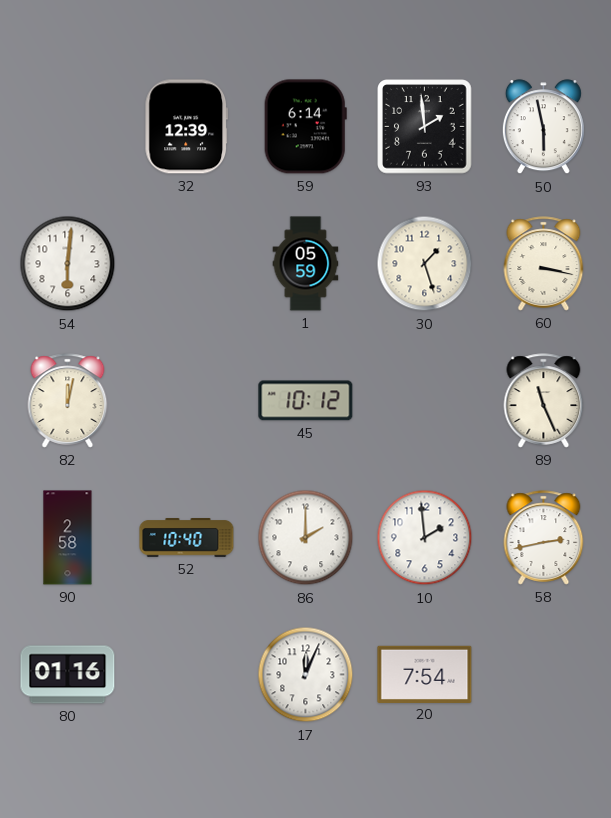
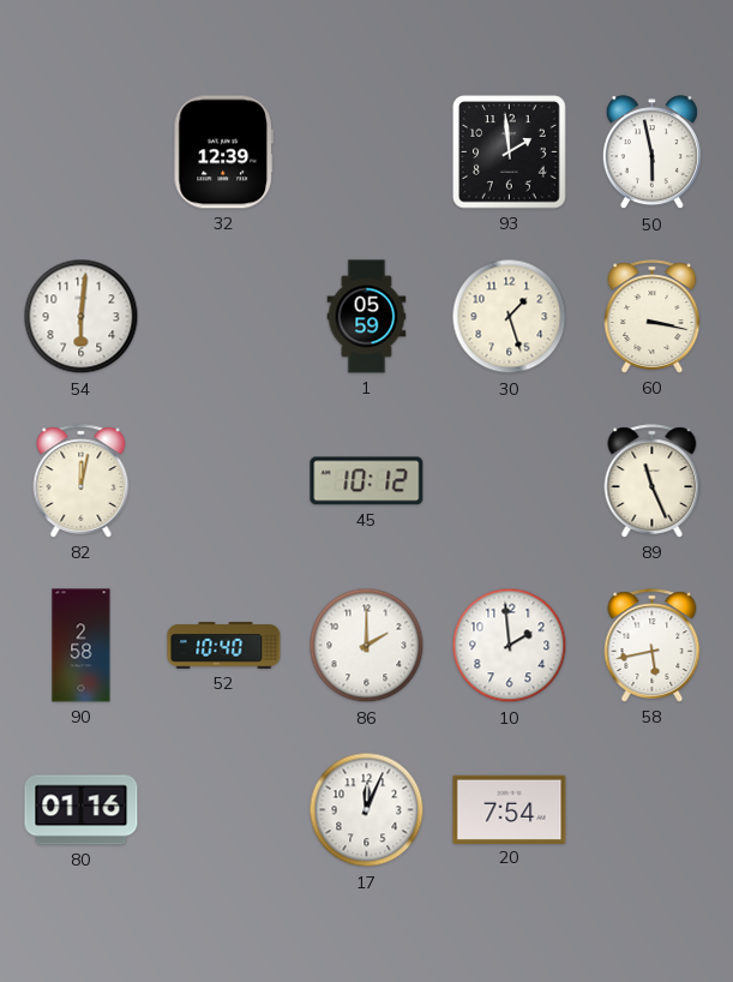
59: 6:14 -> none
58: 2:43 -> 5:43
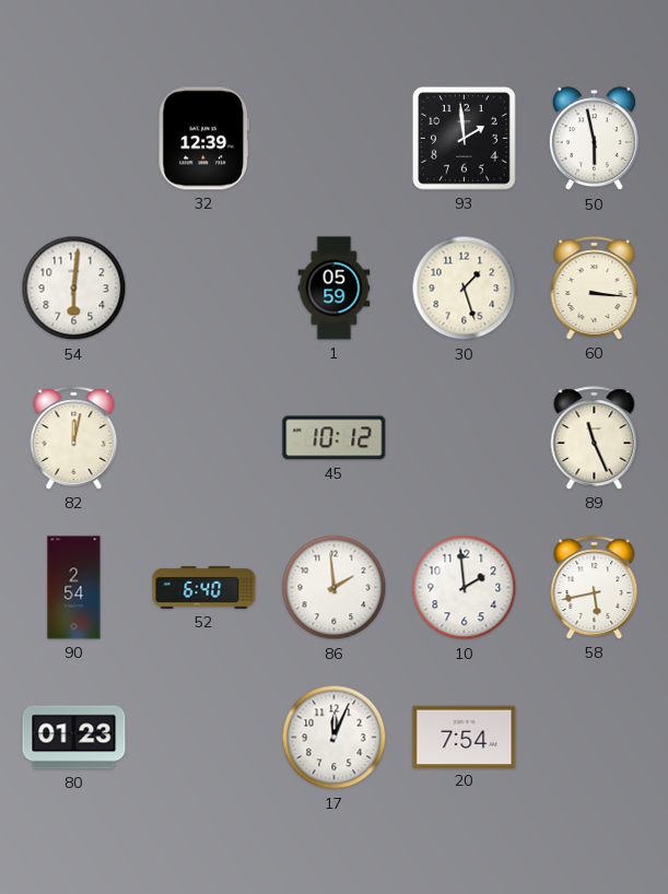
60: 3:17 -> 3:16
90: 2:58 -> 2:54
52: 10:40 -> 6:40
86: 2:00 -> 1:59
80: 01:16 -> 01:23
